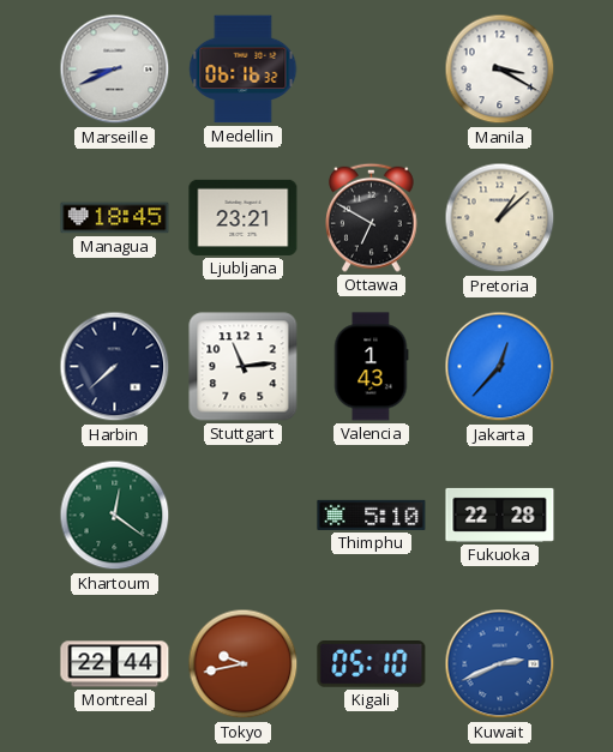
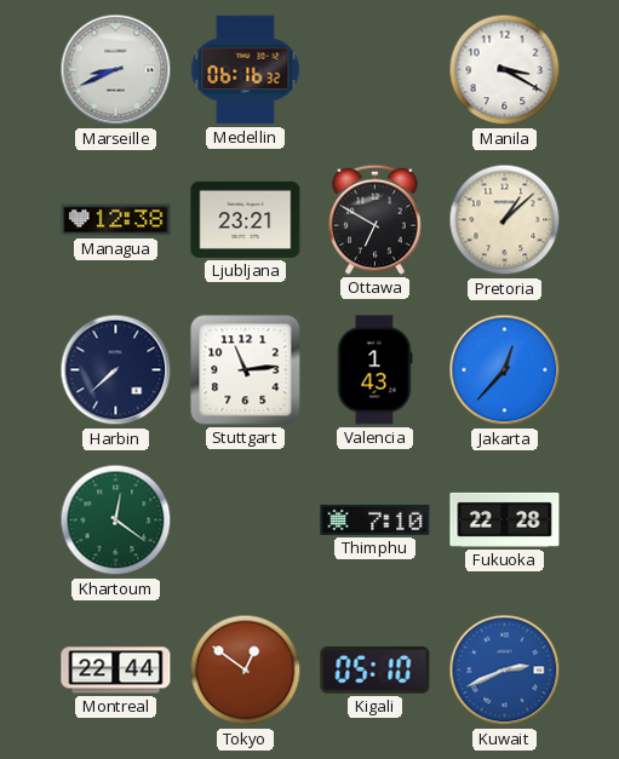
Managua: 18:45 -> 12:38
Thimphu: 5:10 -> 7:10
Tokyo: 9:43 -> 12:51
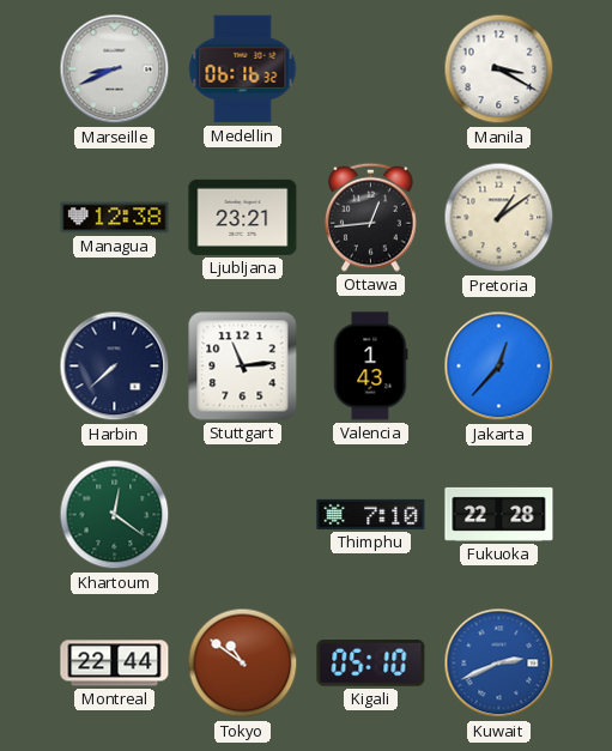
Ottawa: 6:50 -> 12:44
Pretoria: 1:08 -> 1:09
Tokyo: 12:51 -> 10:51
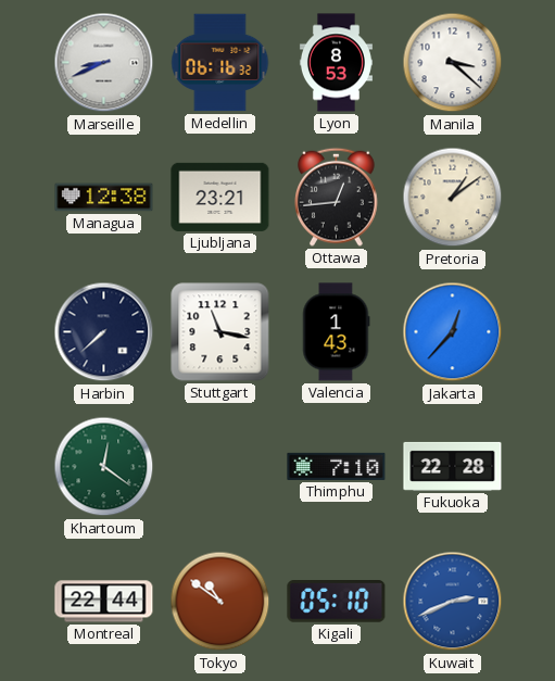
Lyon: none -> 8:53
Manila: 3:20 -> 3:22
Stuttgart: 11:14 -> 11:17
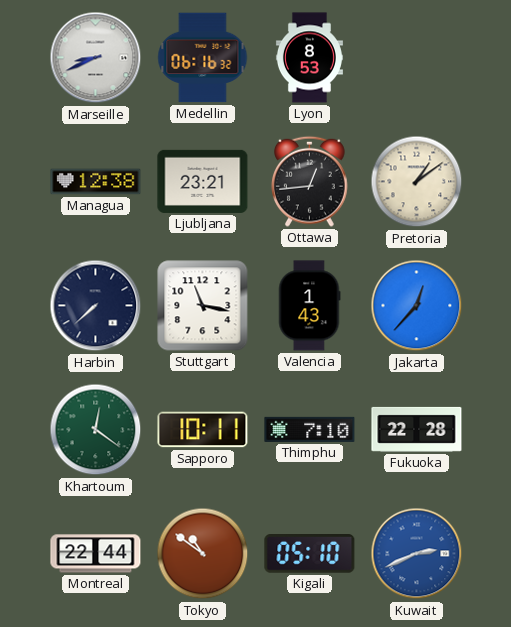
Manila: 3:22 -> none
Sapporo: none -> 10:11
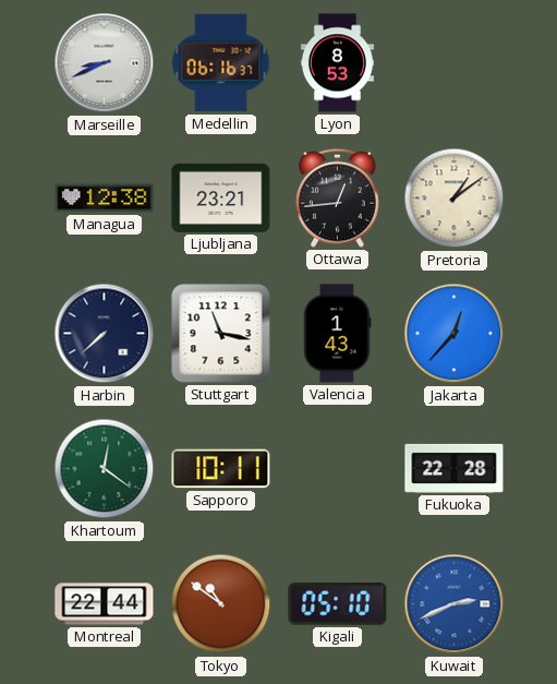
Medellin: 06:16:32 -> 06:16:37
Thimphu: 7:10 -> none
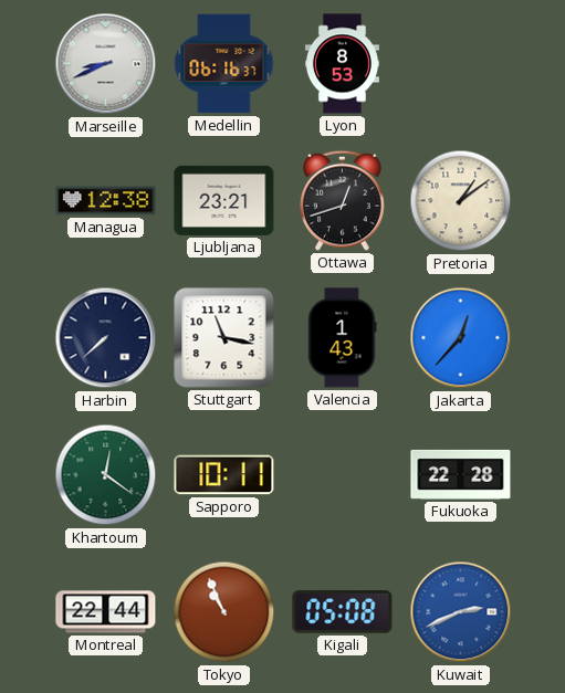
Ottawa: 12:44 -> 12:42
Tokyo: 10:51 -> 10:56
Kigali: 05:10 -> 05:08
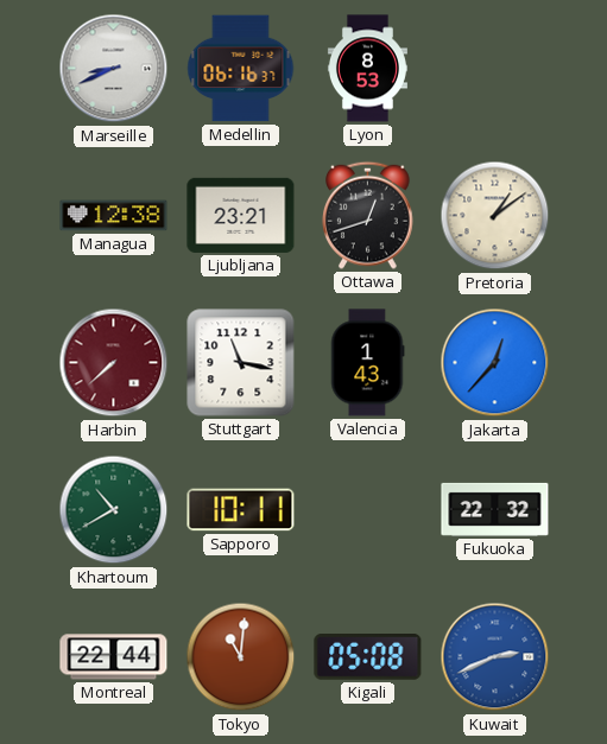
Harbin dial: navy -> burgundy
Khartoum: 12:21 -> 10:40
Fukuoka: 22:28 -> 22:32
Tokyo: 10:56 -> 11:01
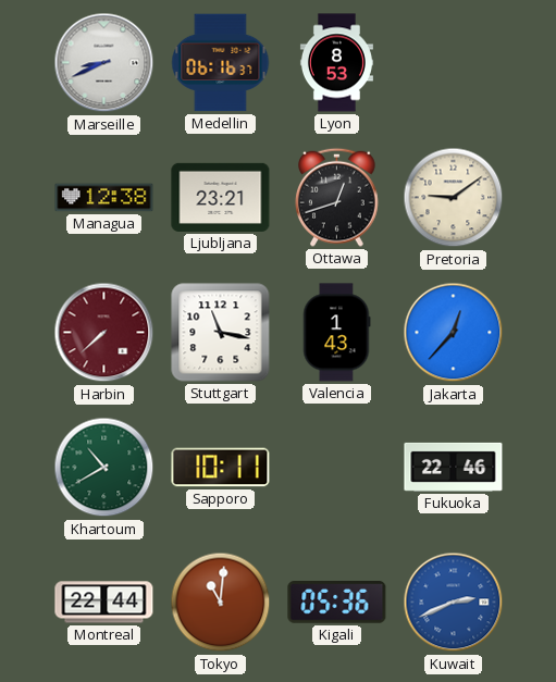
Pretoria: 1:09 -> 9:09
Fukuoka: 22:32 -> 22:46
Kigali: 05:08 -> 05:36
